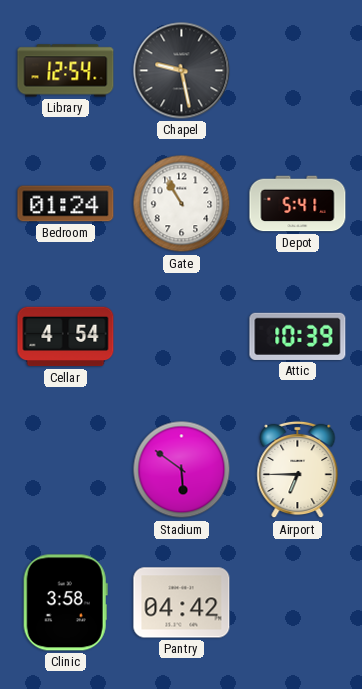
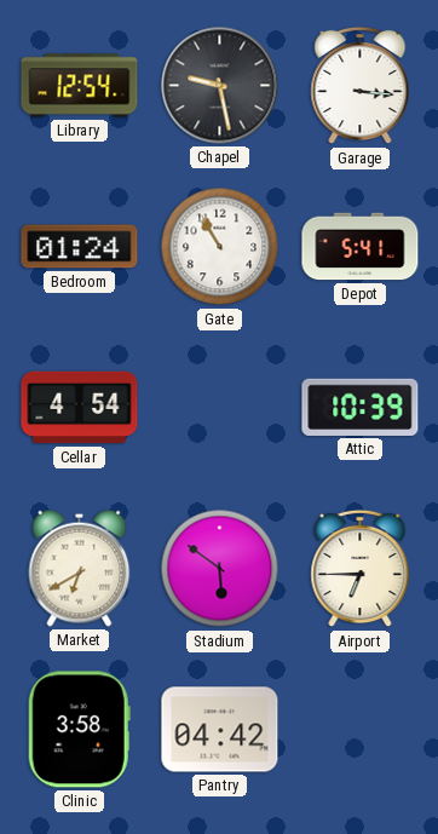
Garage: none -> 3:16
Market: none -> 6:40
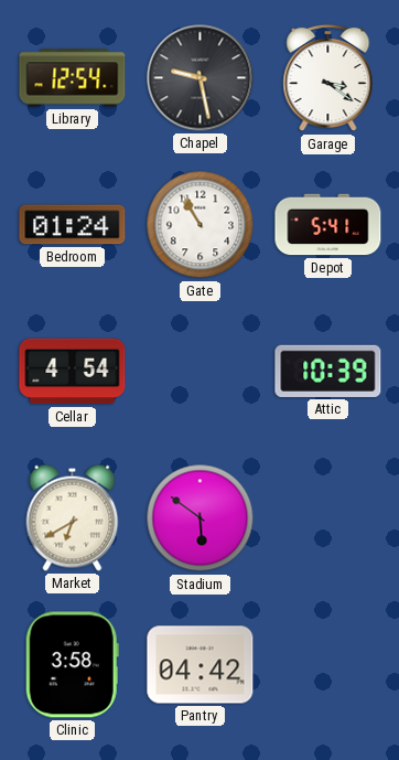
Garage: 3:16 -> 3:21
Airport: 6:45 -> none
